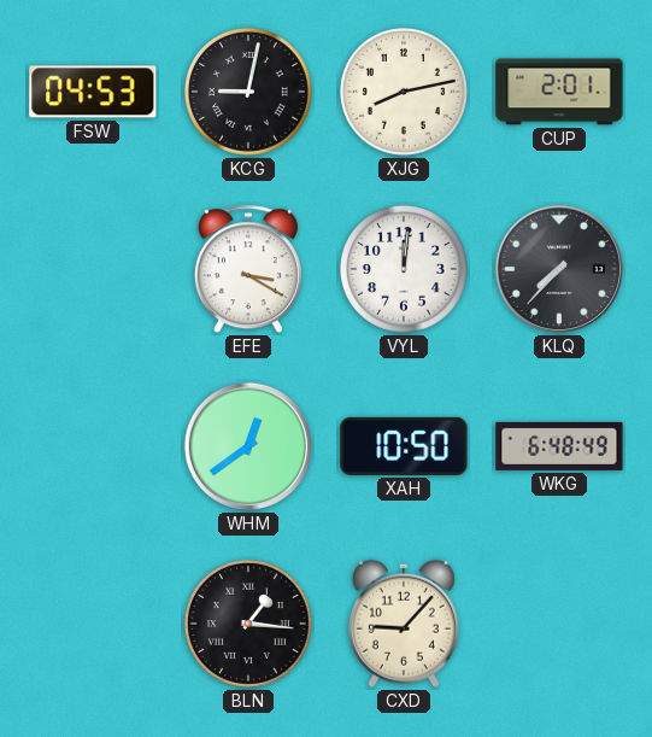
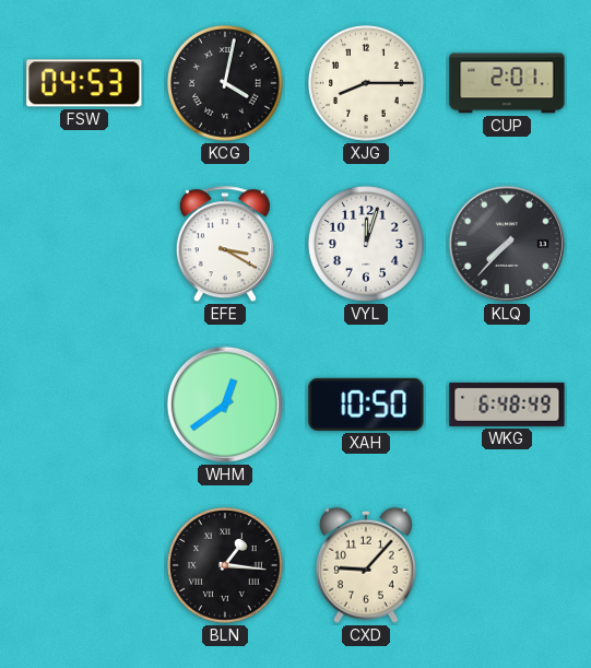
KCG: 9:02 -> 4:02
XJG: 8:13 -> 8:15
VYL: 12:01 -> 12:03
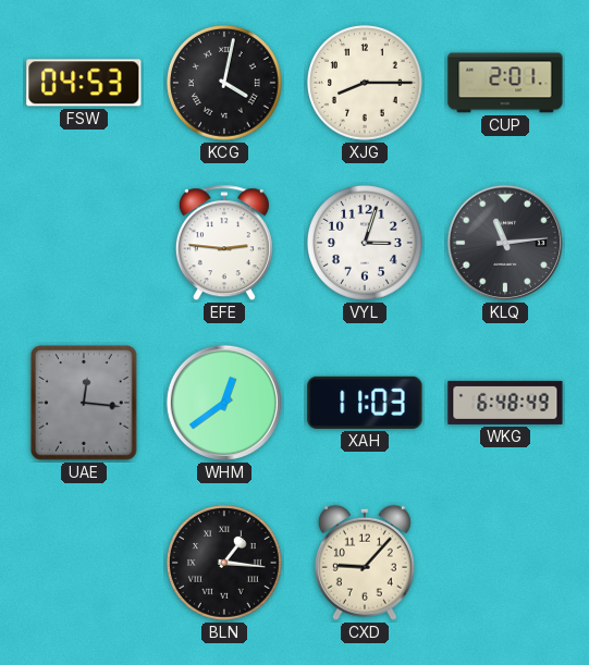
EFE: 3:20 -> 2:46
VYL: 12:03 -> 3:03
KLQ: 7:37 -> 11:14
UAE: none -> 12:16
XAH: 10:50 -> 11:03
